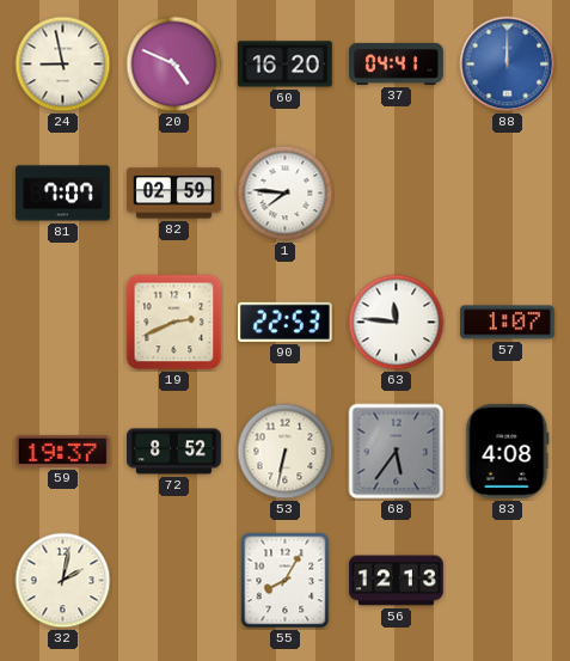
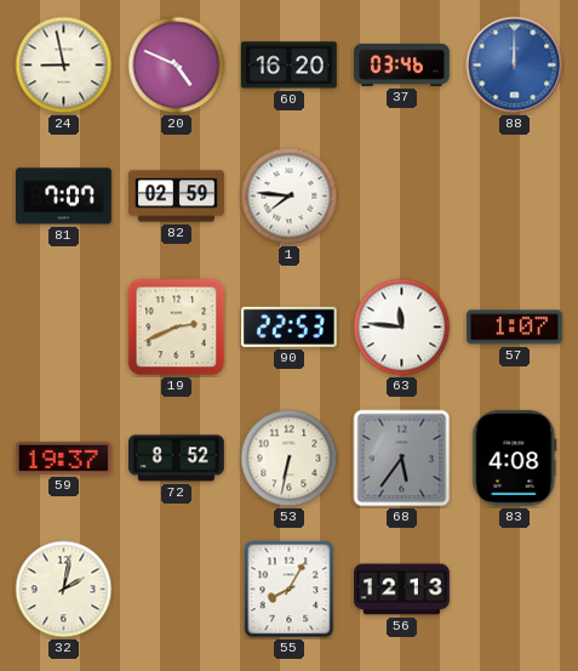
37: 04:41 -> 03:46
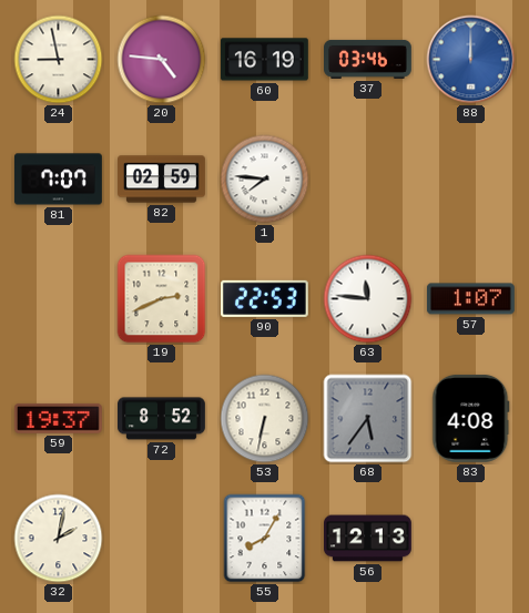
20: 4:49 -> 4:46
60: 16:20 -> 16:19
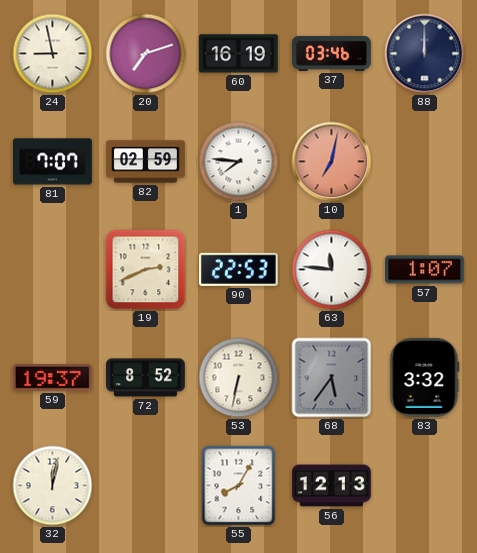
20: 4:46 -> 7:12
88 dial: blue -> navy
10: none -> 7:02
83: 4:08 -> 3:32
32: 2:02 -> 12:02
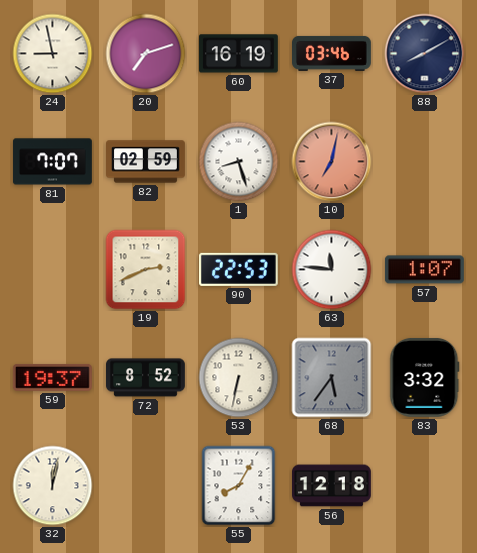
88: 12:00 -> 8:10
1: 7:46 -> 8:27
56: 12:13 -> 12:18
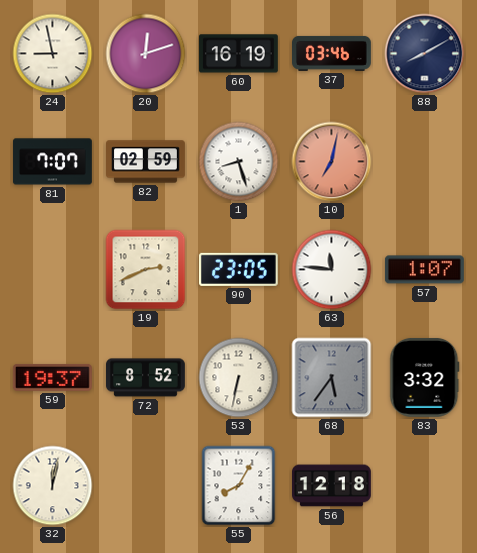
20: 7:12 -> 12:12
90: 22:53 -> 23:05
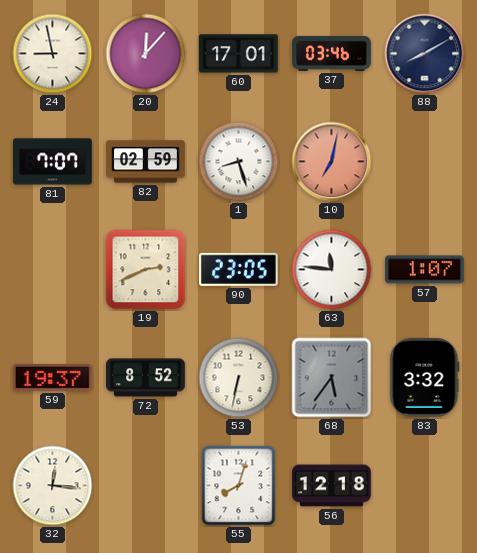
20: 12:12 -> 12:07
60: 16:19 -> 17:01
32: 12:02 -> 12:16
55: 8:05 -> 8:03
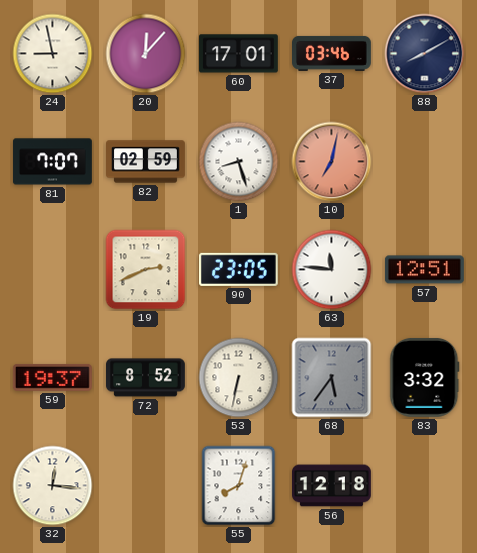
57: 1:07 -> 12:51
